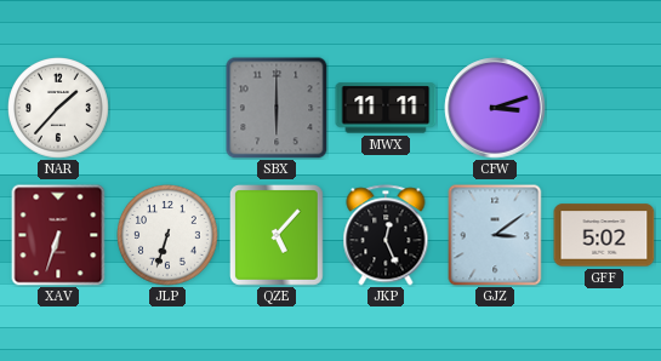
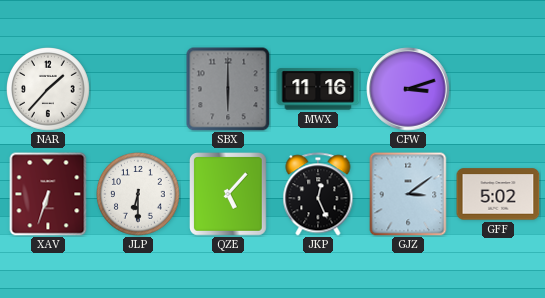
MWX: 11:11 -> 11:16
JLP: 6:33 -> 6:30
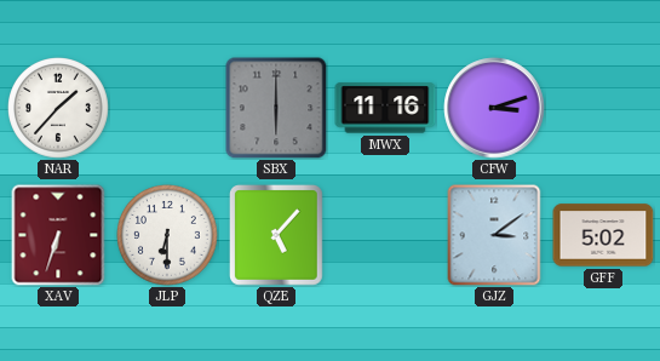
JKP: 12:26 -> none
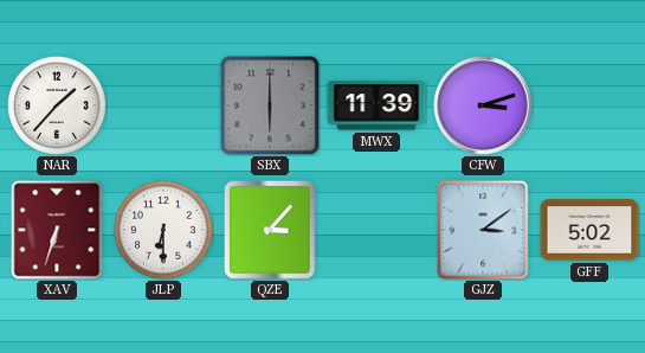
MWX: 11:16 -> 11:39
QZE: 5:07 -> 3:07
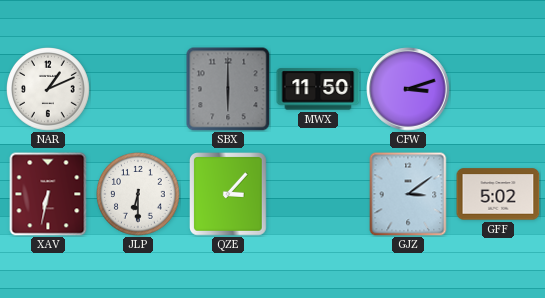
NAR: 1:37 -> 1:11
MWX: 11:39 -> 11:50
XAV: 6:33 -> 6:32
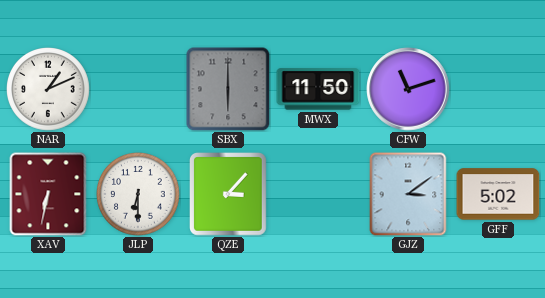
CFW: 3:12 -> 11:12
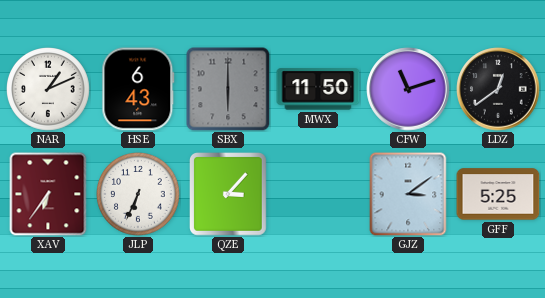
HSE: none -> 6:43
LDZ: none -> 12:39
XAV: 6:32 -> 6:36
JLP: 6:30 -> 6:34
GFF: 5:02 -> 5:25
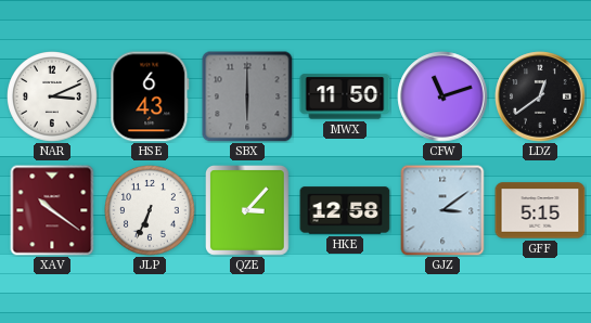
NAR: 1:11 -> 3:11
XAV: 6:36 -> 10:21
HKE: none -> 12:58
GFF: 5:25 -> 5:15
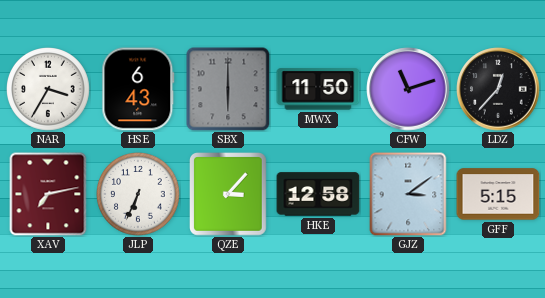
NAR: 3:11 -> 3:35
LDZ: 12:39 -> 12:37
XAV: 10:21 -> 7:13
